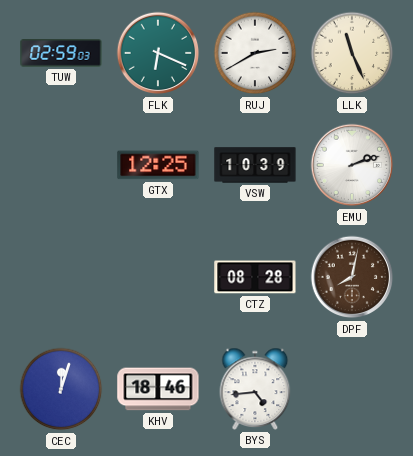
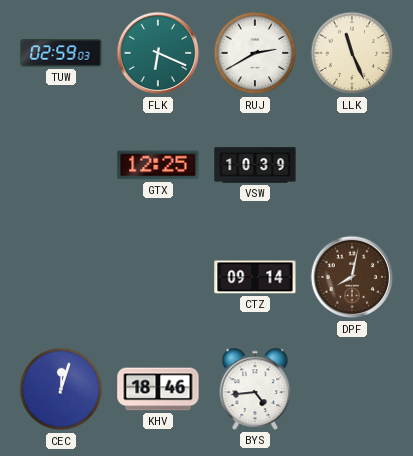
EMU: 2:12 -> none
CTZ: 08:28 -> 09:14
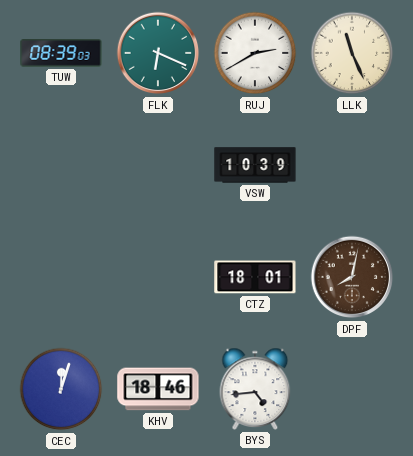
TUW: 02:59 -> 08:39
GTX: 12:25 -> none
CTZ: 09:14 -> 18:01
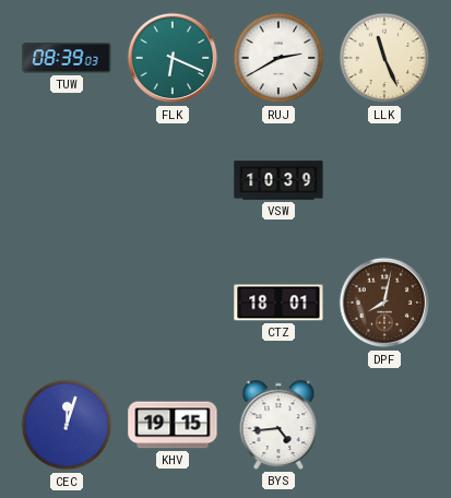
KHV: 18:46 -> 19:15
